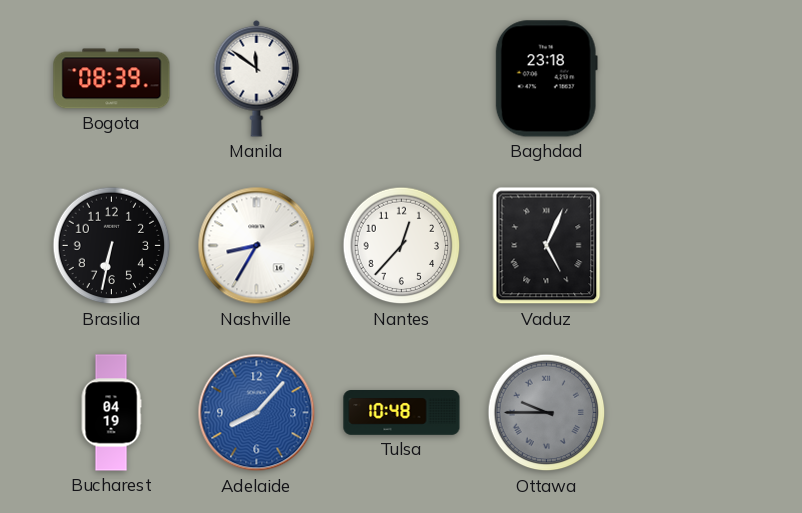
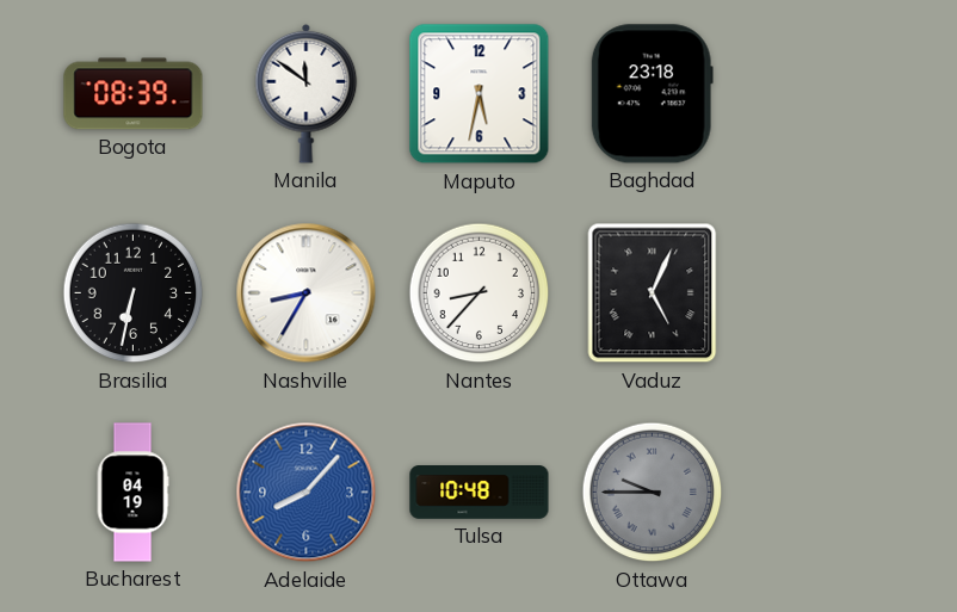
Maputo: none -> 5:32
Nantes: 12:37 -> 8:37
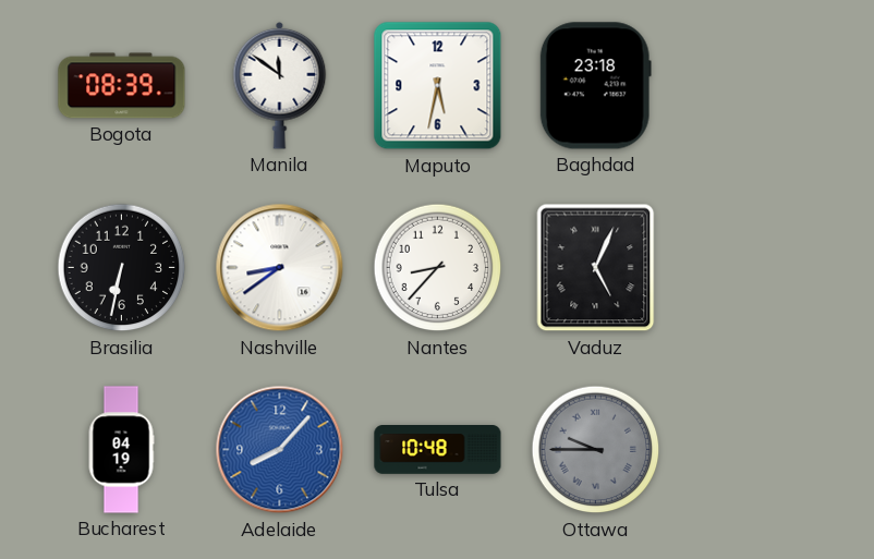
Nashville: 8:35 -> 8:39
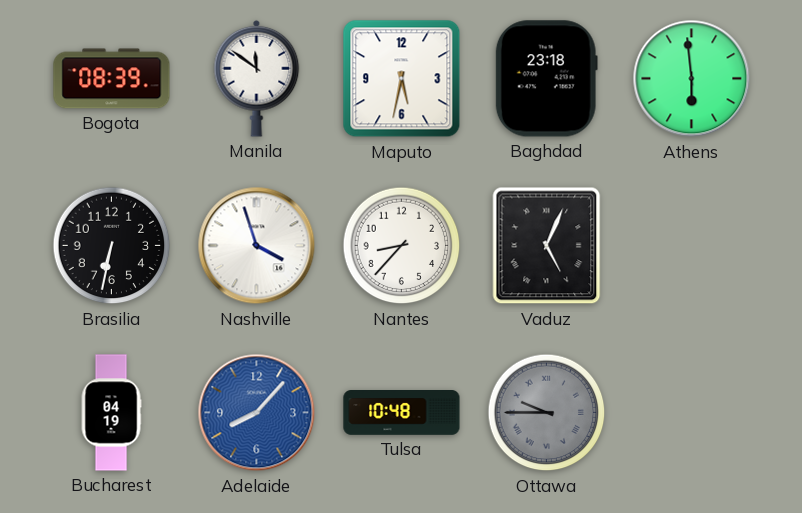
Athens: none -> 5:59
Nashville: 8:39 -> 3:57
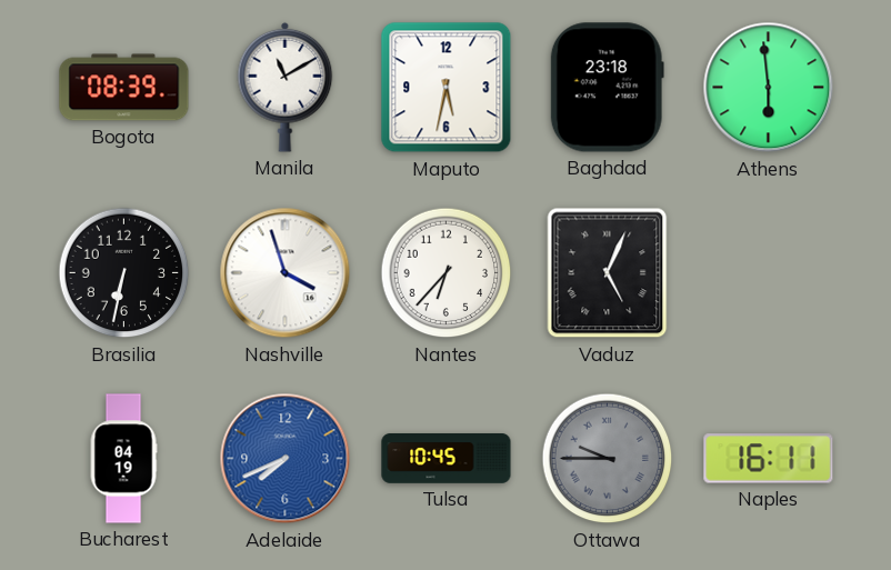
Manila: 11:51 -> 11:10
Nantes: 8:37 -> 6:37
Adelaide: 8:07 -> 7:41
Tulsa: 10:48 -> 10:45
Naples: none -> 16:11
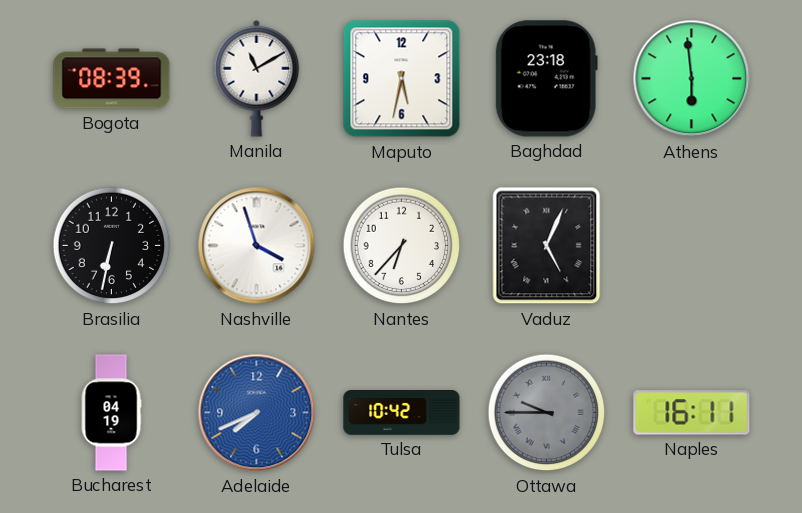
Tulsa: 10:45 -> 10:42
